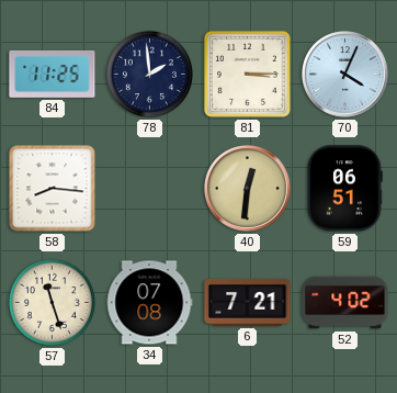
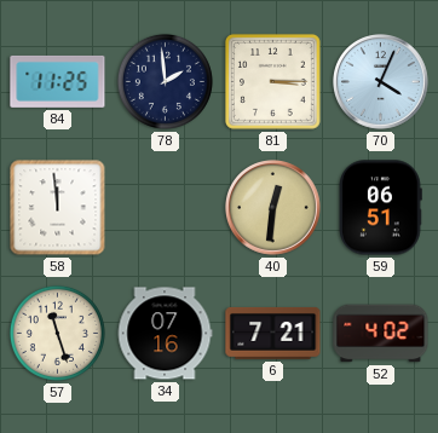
58: 8:16 -> 11:59
34: 07:08 -> 07:16
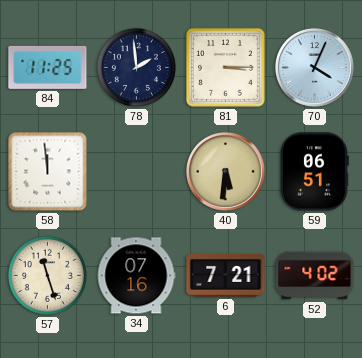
40: 12:31 -> 5:31
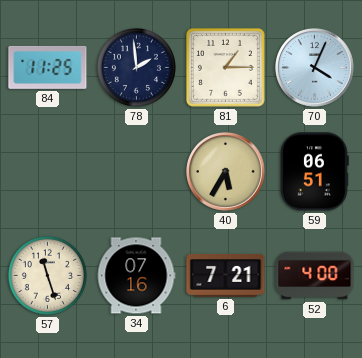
81: 3:15 -> 1:15
58: 11:59 -> none
40: 5:31 -> 5:35
52: 4:02 -> 4:00
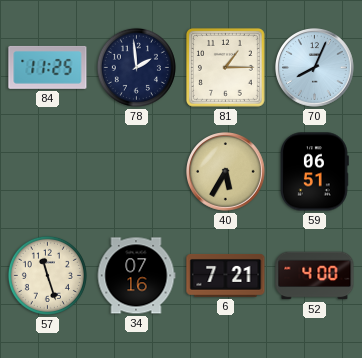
70: 4:04 -> 8:04
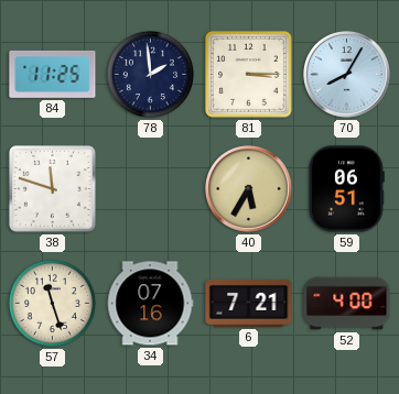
81: 1:15 -> 3:15
70: 8:04 -> 8:05
38: none -> 11:48
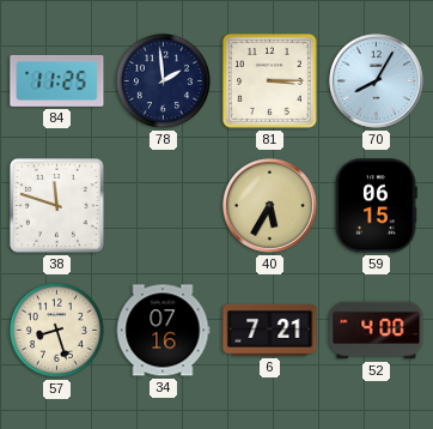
59: 06:51 -> 06:15
57: 11:27 -> 8:27
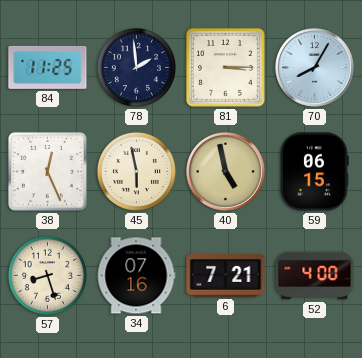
38: 11:48 -> 12:26
45: none -> 5:58
40: 5:35 -> 4:58
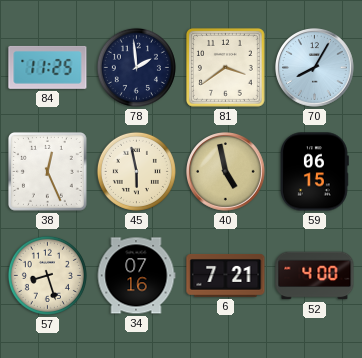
81: 3:15 -> 3:39
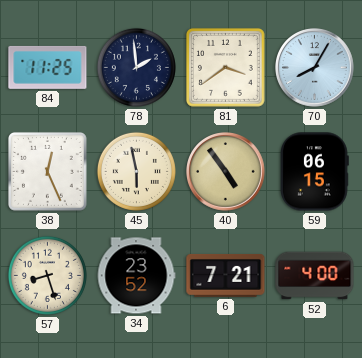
40: 4:58 -> 4:54
34: 07:16 -> 23:52
